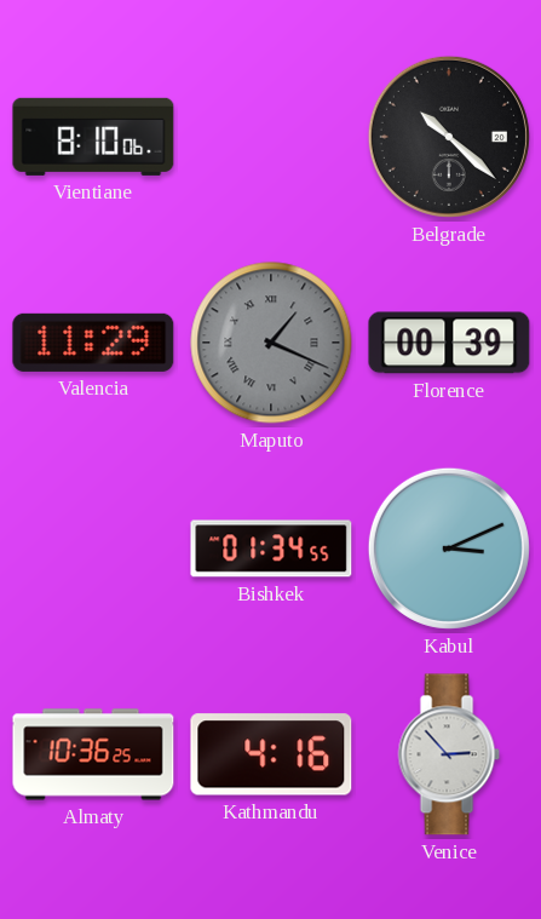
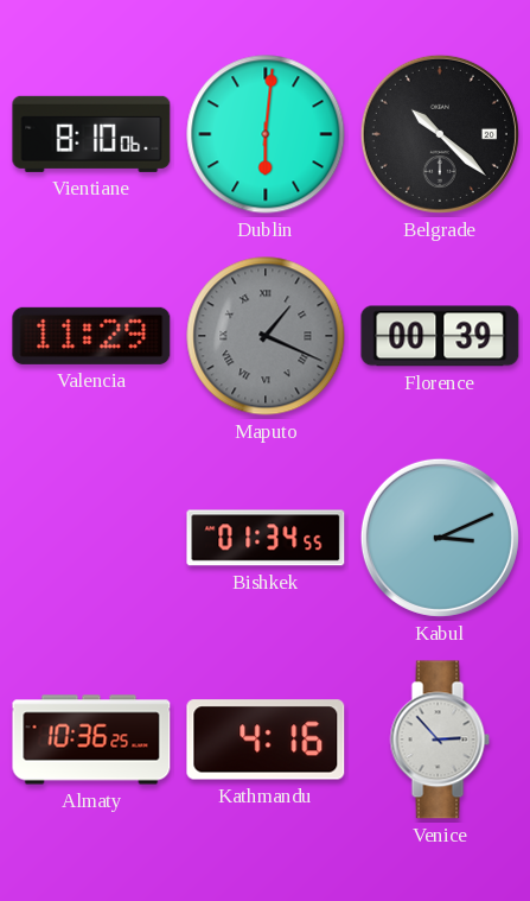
Dublin: none -> 6:01
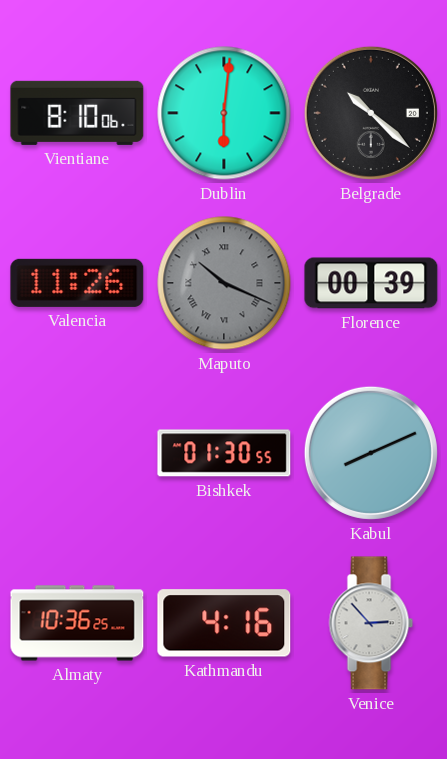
Valencia: 11:29 -> 11:26
Maputo: 1:19 -> 10:19
Bishkek: 01:34 -> 01:30
Kabul: 3:11 -> 8:11
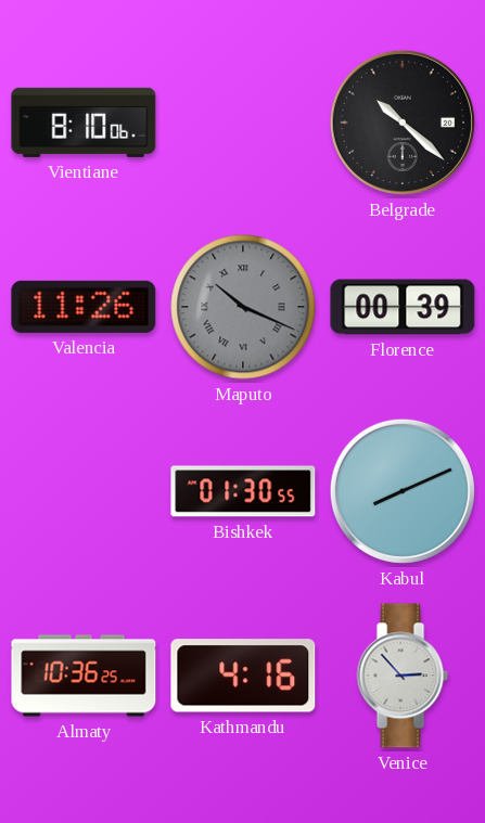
Dublin: 6:01 -> none
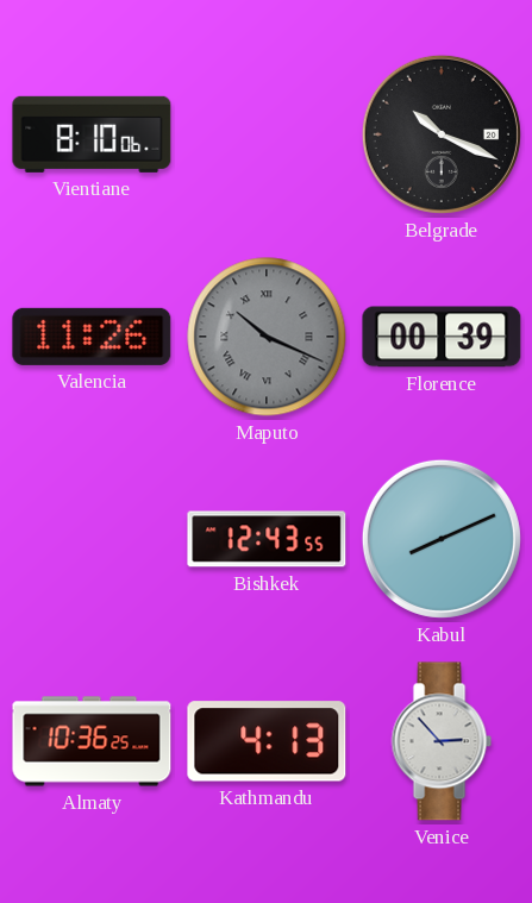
Belgrade: 10:22 -> 10:19
Bishkek: 01:30 -> 12:43
Kathmandu: 4:16 -> 4:13
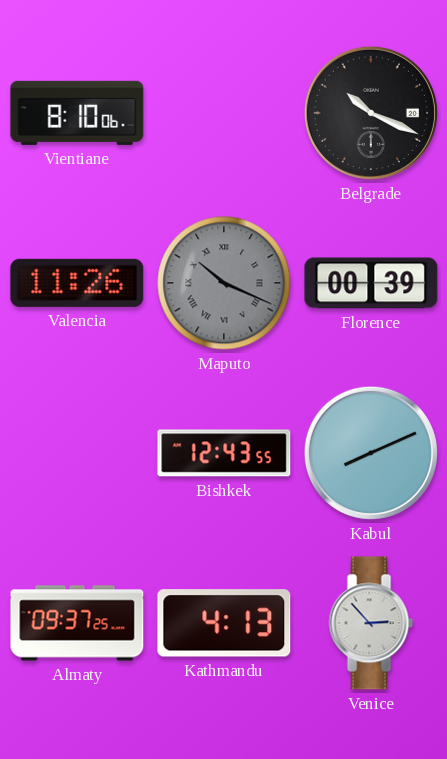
Almaty: 10:36 -> 09:37
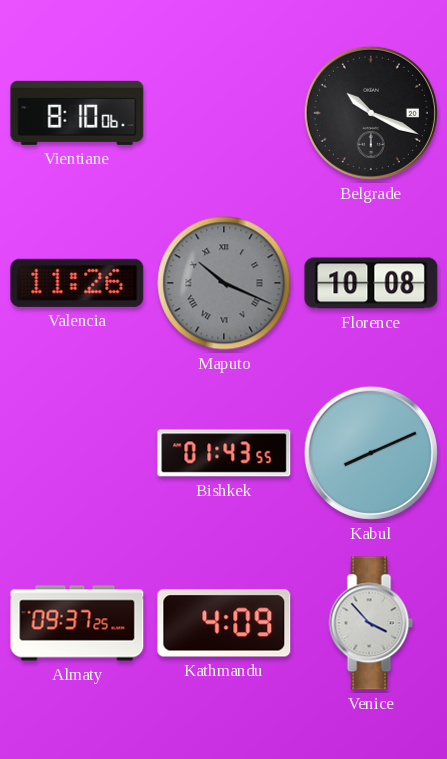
Florence: 00:39 -> 10:08
Bishkek: 12:43 -> 01:43
Kathmandu: 4:13 -> 4:09
Venice: 2:53 -> 3:53
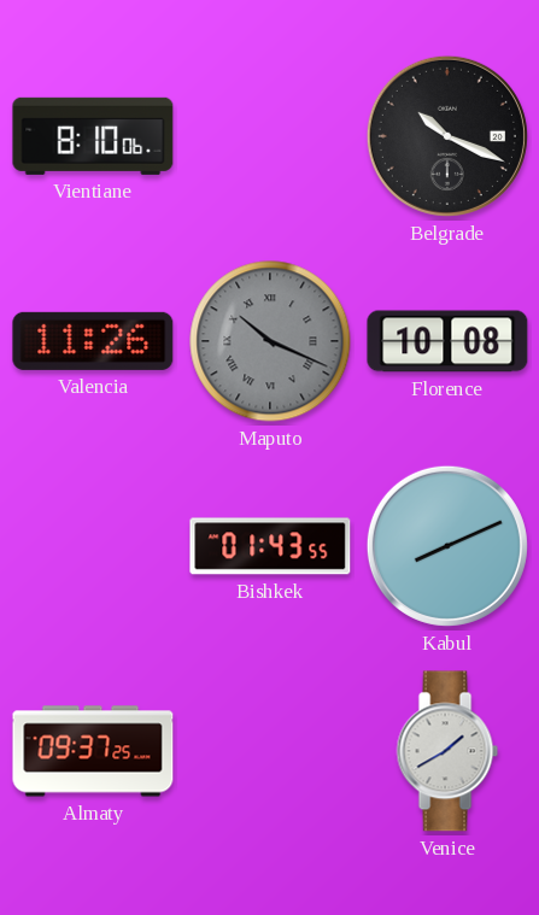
Kathmandu: 4:09 -> none
Venice: 3:53 -> 1:40
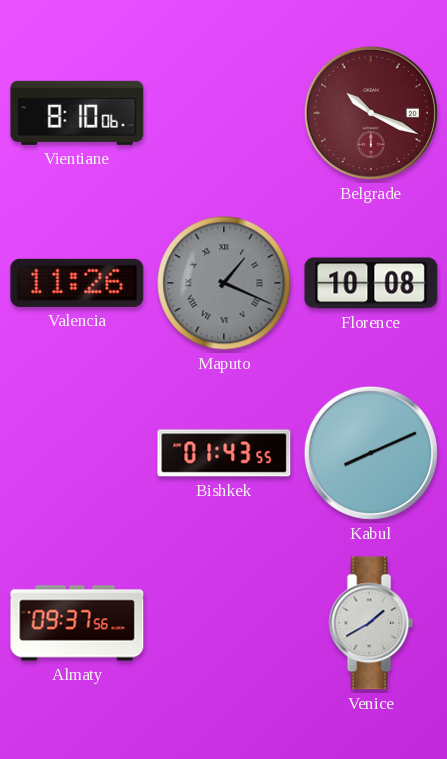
Belgrade dial: black -> burgundy
Maputo: 10:19 -> 1:19
Almaty: 09:37:25 -> 09:37:56
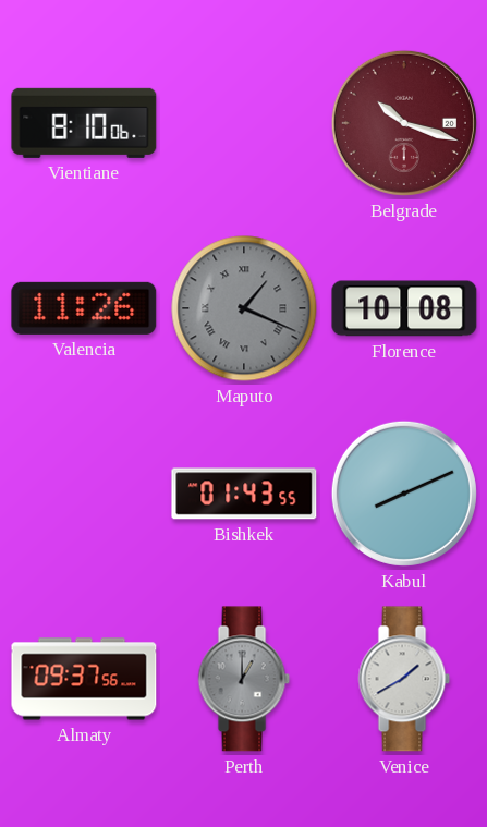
Belgrade: 10:19 -> 10:18
Perth: none -> 1:00
